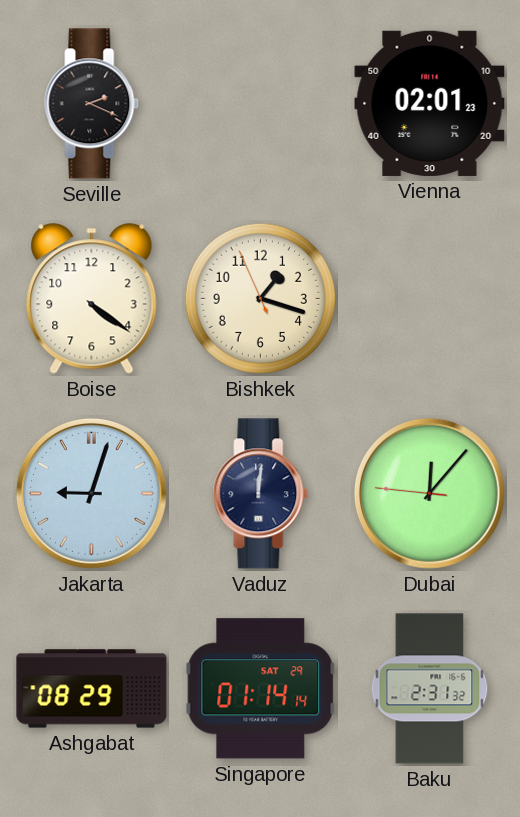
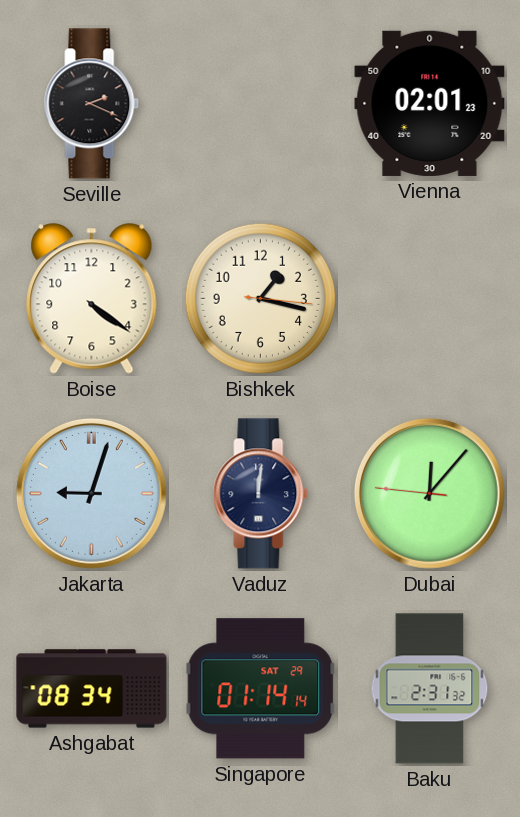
Bishkek: 1:17:56 -> 1:17:16
Ashgabat: 08:29 -> 08:34
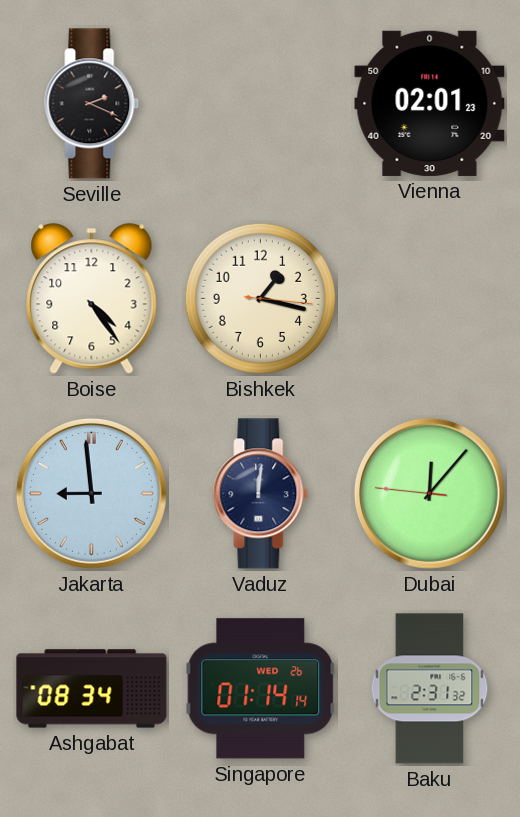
Boise: 4:21 -> 4:24
Jakarta: 9:03 -> 8:59
Singapore date: SAT 29 -> WED 26
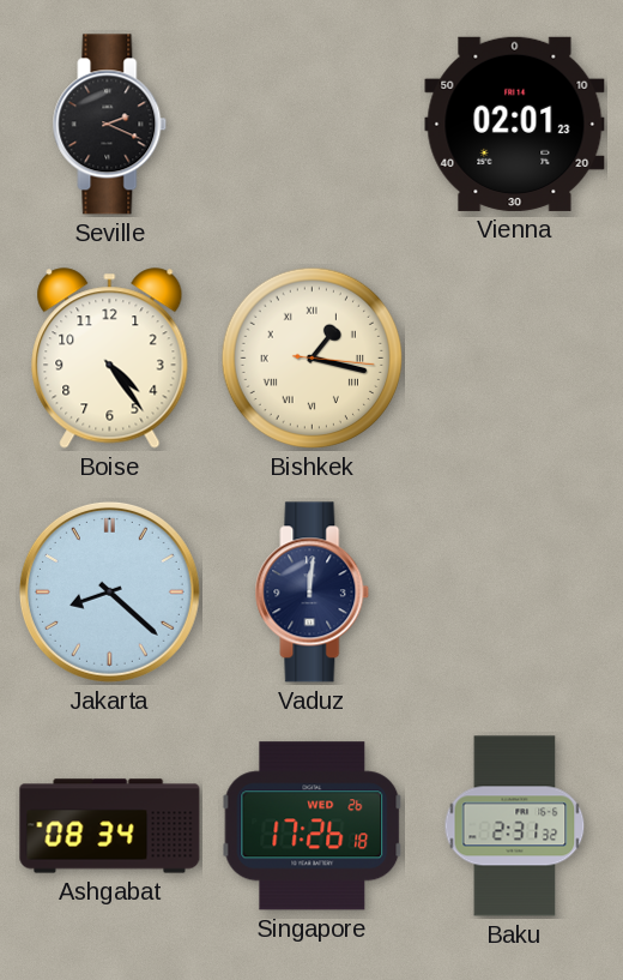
Bishkek numerals: Arabic -> Roman
Jakarta: 8:59 -> 8:22
Dubai: 12:06 -> none
Singapore: 01:14 -> 17:26
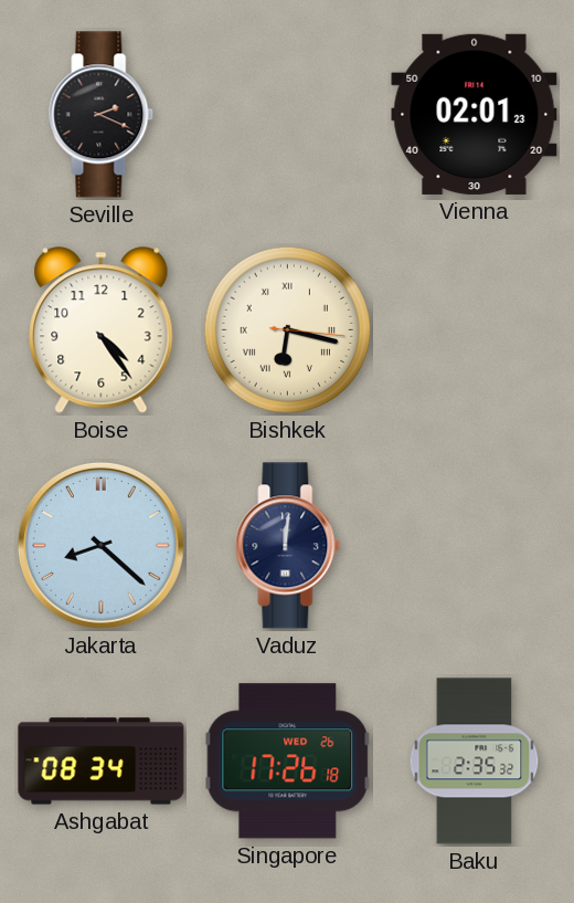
Bishkek: 1:17 -> 6:17
Baku: 2:31 -> 2:35
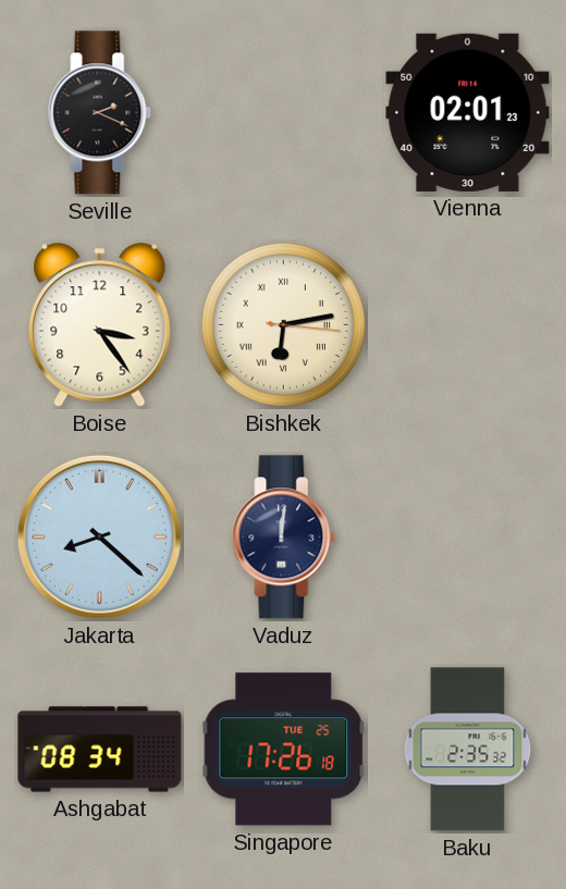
Boise: 4:24 -> 3:24
Bishkek: 6:17 -> 6:13
Singapore date: WED 26 -> TUE 25
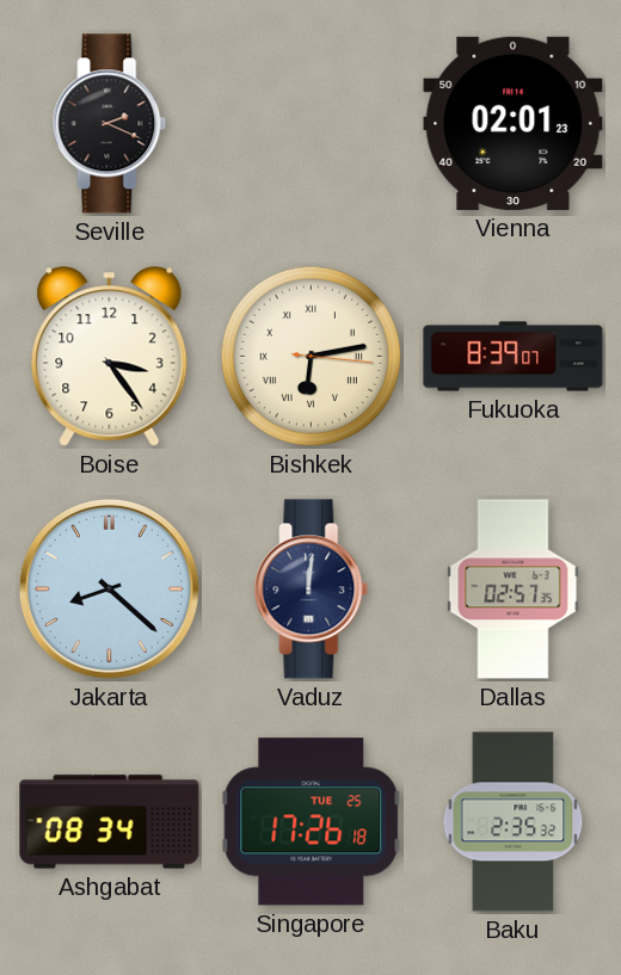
Fukuoka: none -> 8:39
Dallas: none -> 02:57
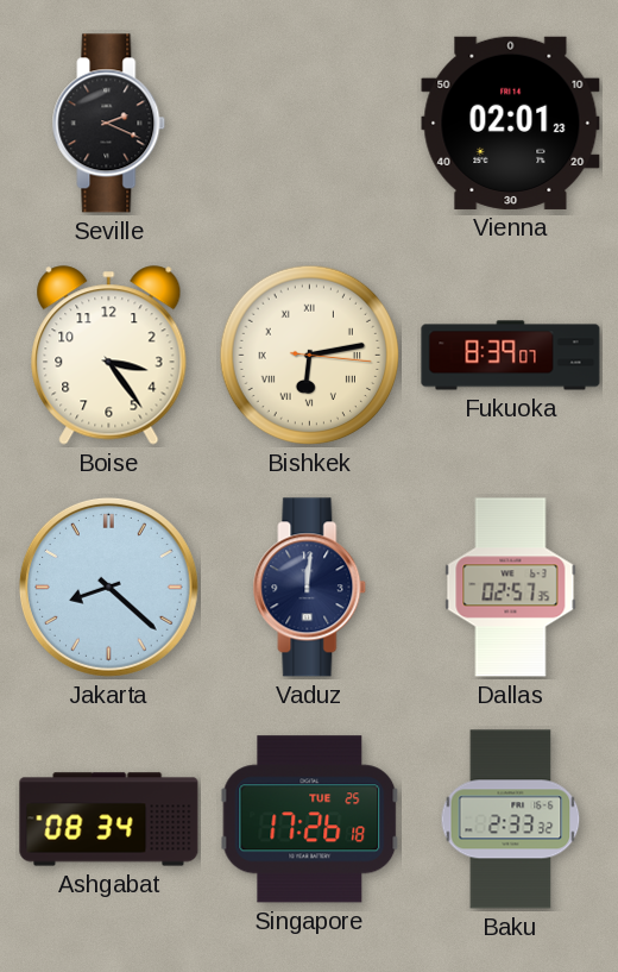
Baku: 2:35 -> 2:33
